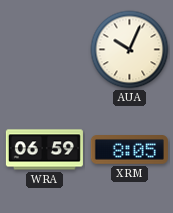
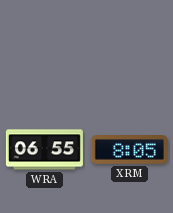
AUA: 10:04 -> none
WRA: 06:59 -> 06:55
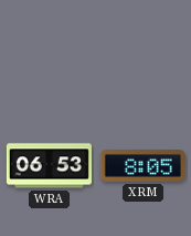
WRA: 06:55 -> 06:53
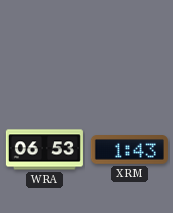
XRM: 8:05 -> 1:43
